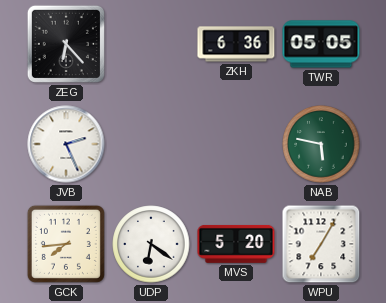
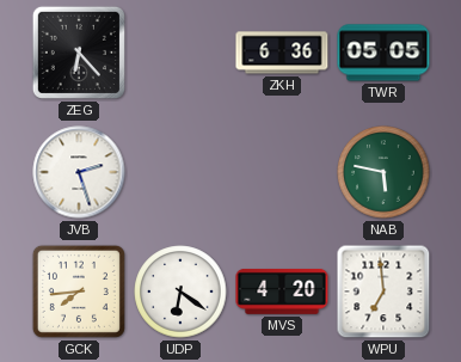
JVB: 2:26 -> 2:27
MVS: 5:20 -> 4:20
WPU: 7:05 -> 6:59
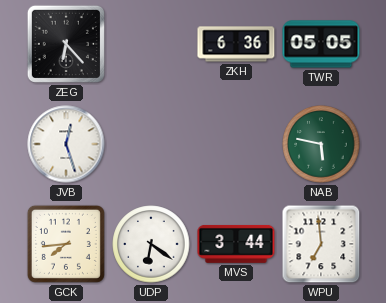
JVB: 2:27 -> 12:27
MVS: 4:20 -> 3:44
